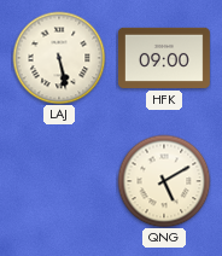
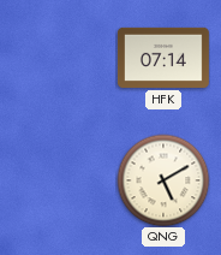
LAJ: 5:28 -> none
HFK: 09:00 -> 07:14
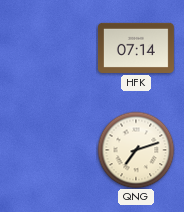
QNG: 5:10 -> 7:12
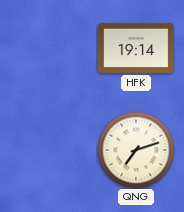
HFK: 07:14 -> 19:14
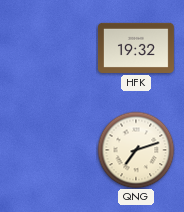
HFK: 19:14 -> 19:32
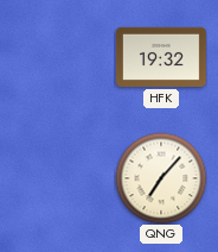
QNG: 7:12 -> 7:07
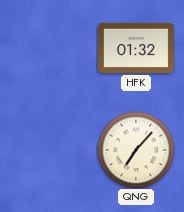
HFK: 19:32 -> 01:32
